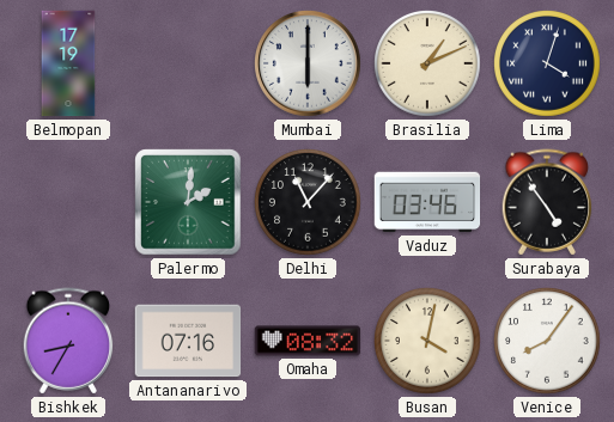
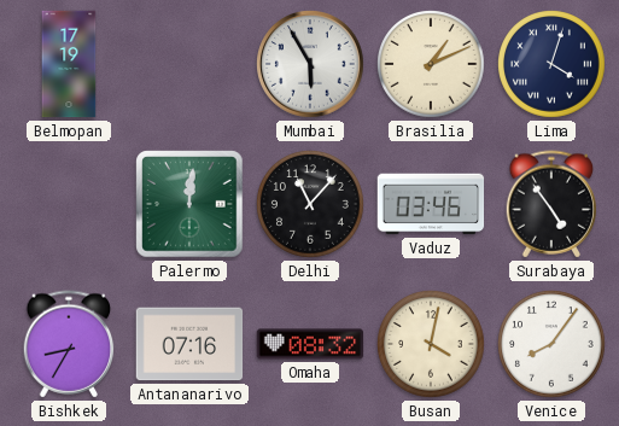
Mumbai: 6:00 -> 5:55
Palermo: 2:01 -> 12:01
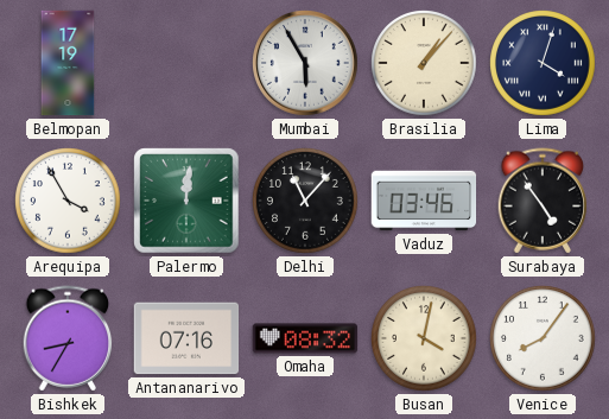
Brasilia: 1:11 -> 1:07
Arequipa: none -> 3:55
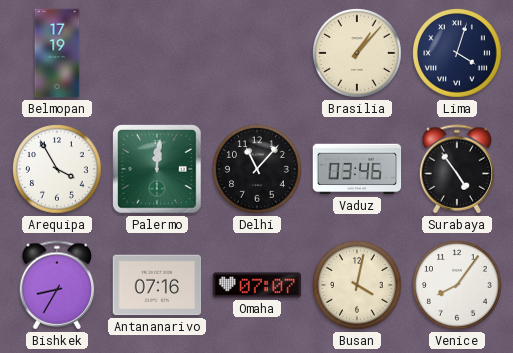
Mumbai: 5:55 -> none
Omaha: 08:32 -> 07:07
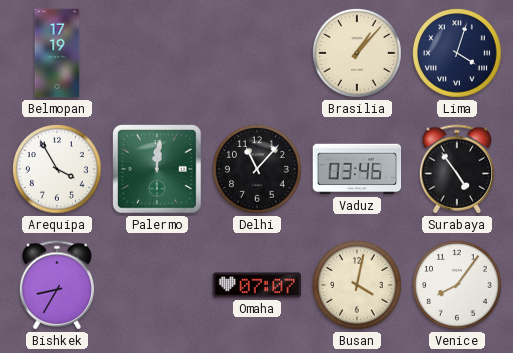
Antananarivo: 07:16 -> none
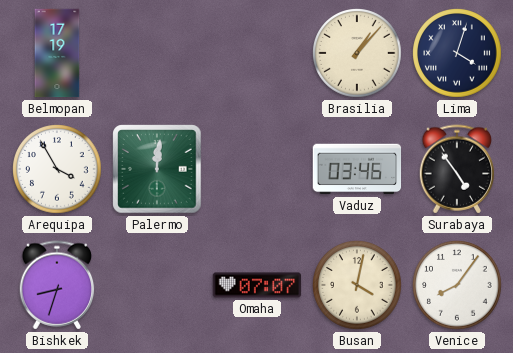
Delhi: 11:07 -> none
Bishkek: 8:35 -> 8:33
